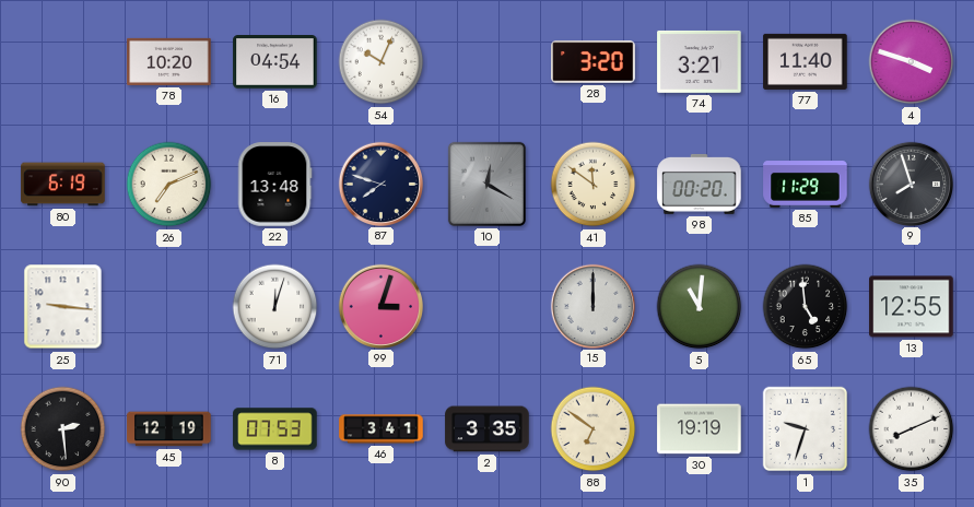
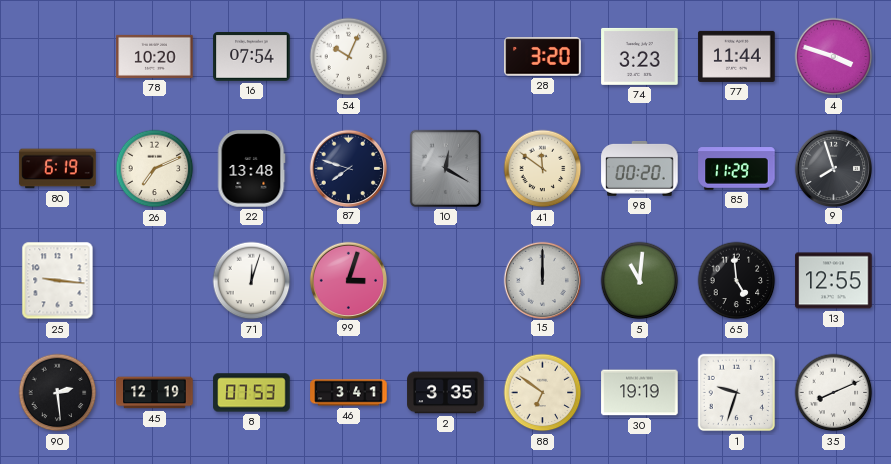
16: 04:54 -> 07:54
74: 3:21 -> 3:23
77: 11:40 -> 11:44
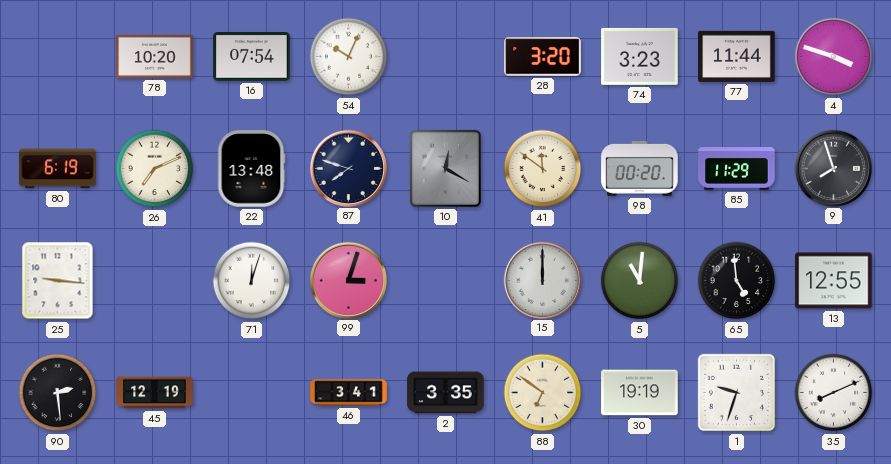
8: 07:53 -> none
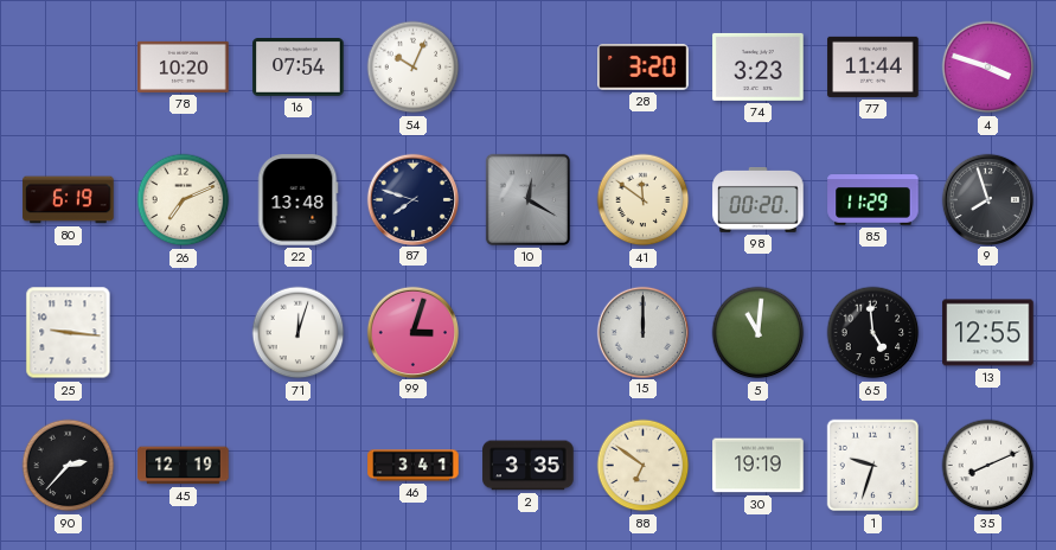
90: 2:29 -> 2:37
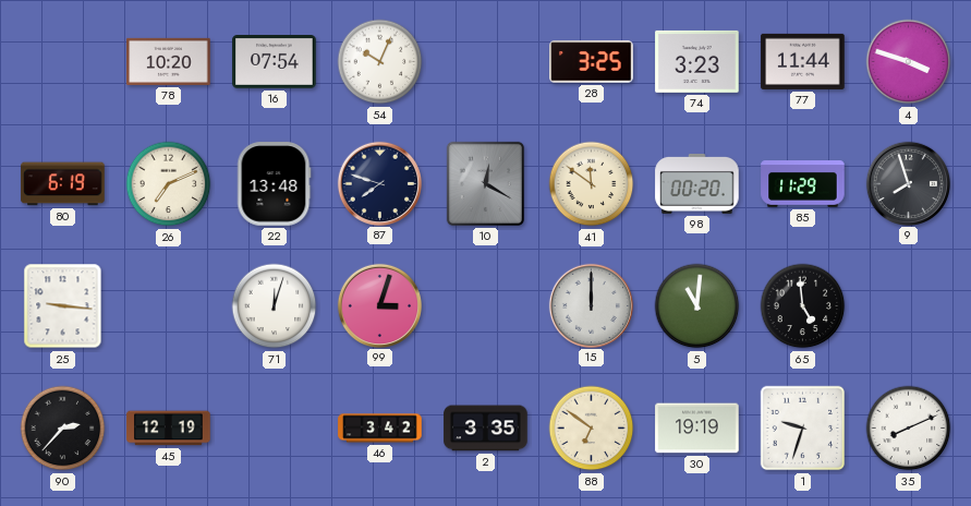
28: 3:20 -> 3:25
13: 12:55 -> none
46: 3:41 -> 3:42
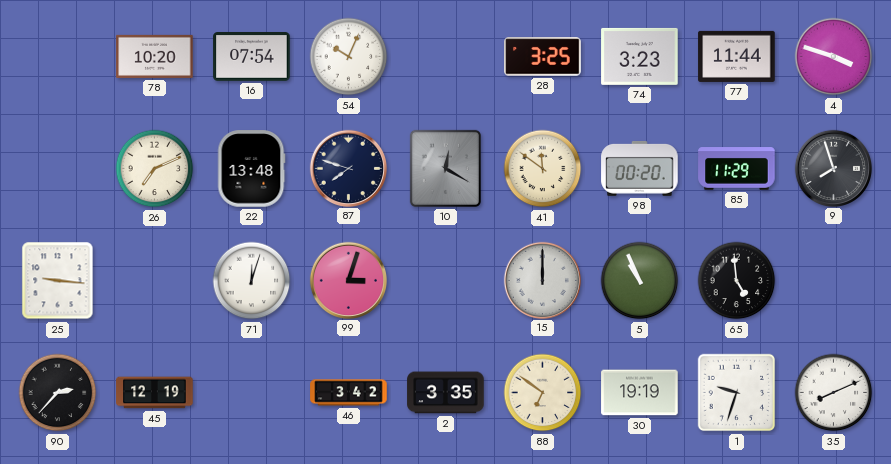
80: 6:19 -> none
5: 11:01 -> 10:56
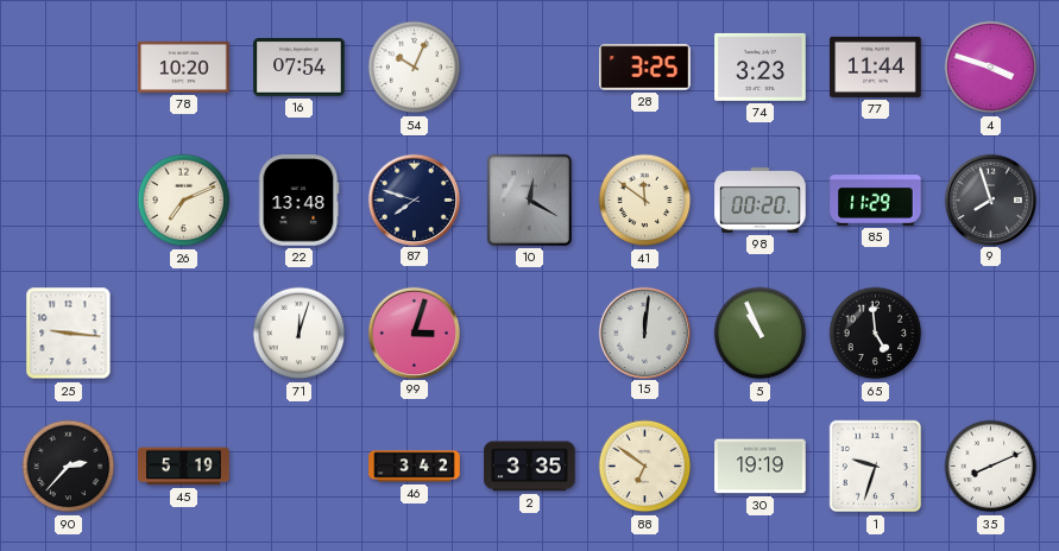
15: 12:00 -> 12:01
45: 12:19 -> 5:19
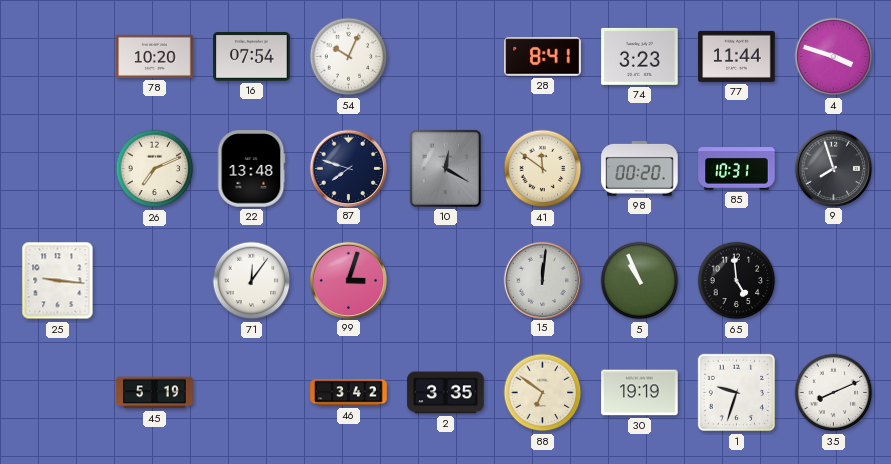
28: 3:25 -> 8:41
85: 11:29 -> 10:31
71: 12:03 -> 12:06
90: 2:37 -> none
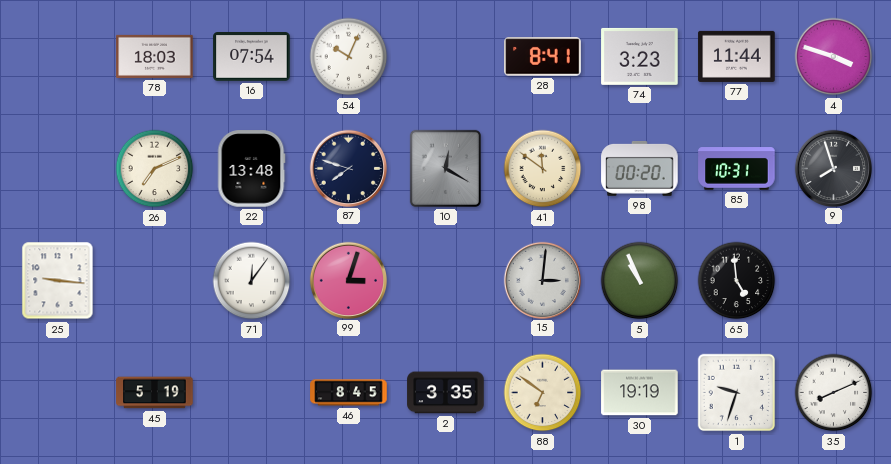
78: 10:20 -> 18:03
15: 12:01 -> 3:01
46: 3:42 -> 8:45
